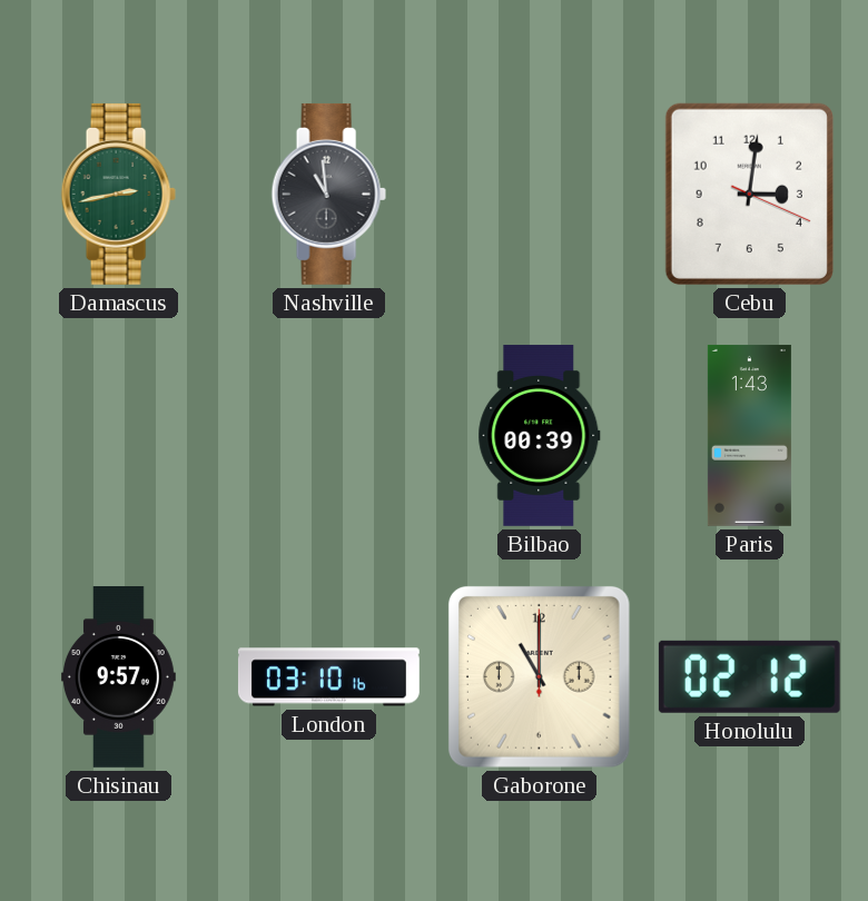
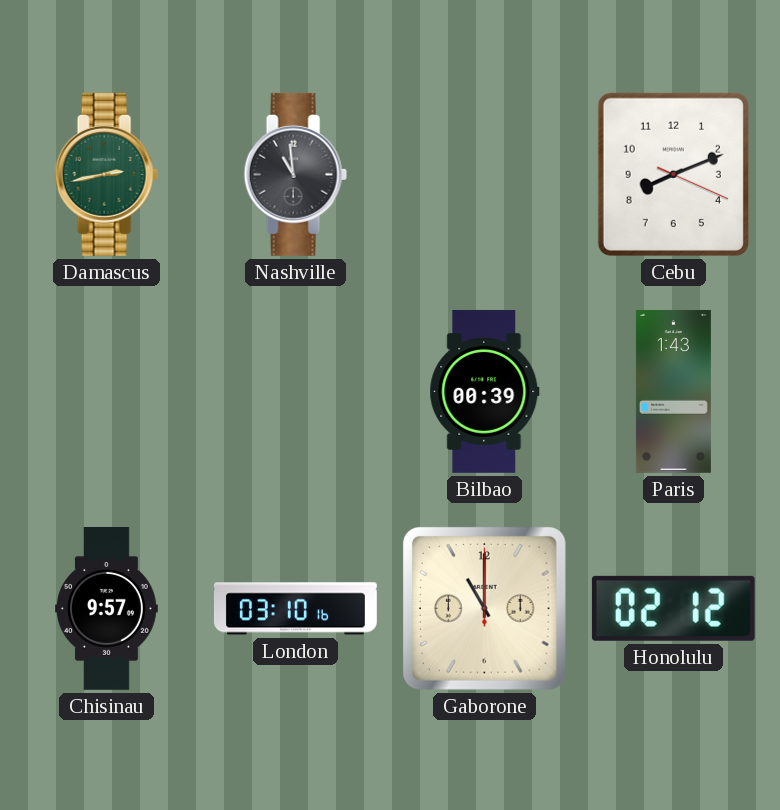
Cebu: 3:01 -> 8:11
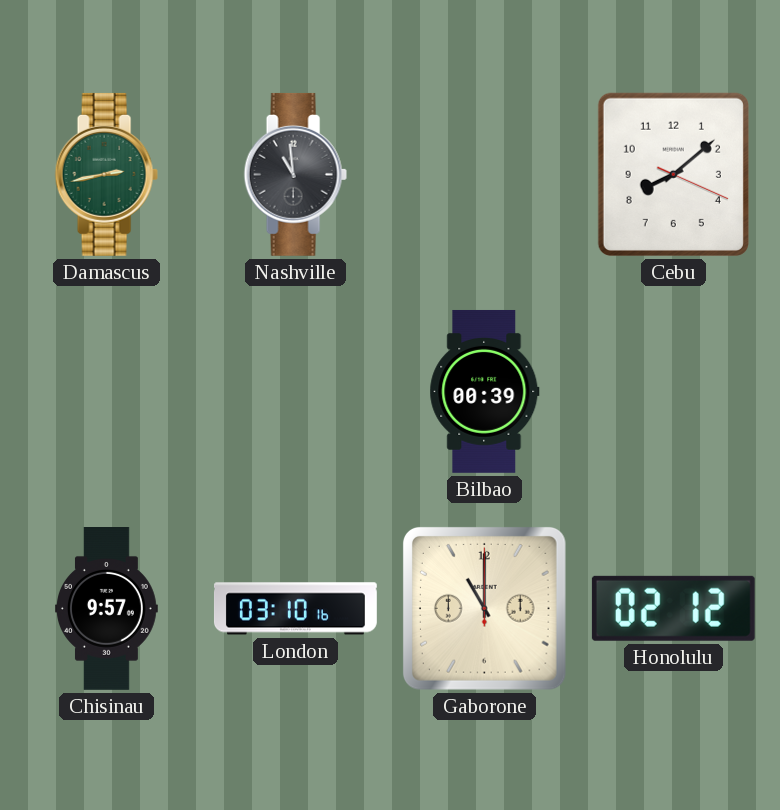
Cebu: 8:11 -> 8:08
Paris: 1:43 -> none
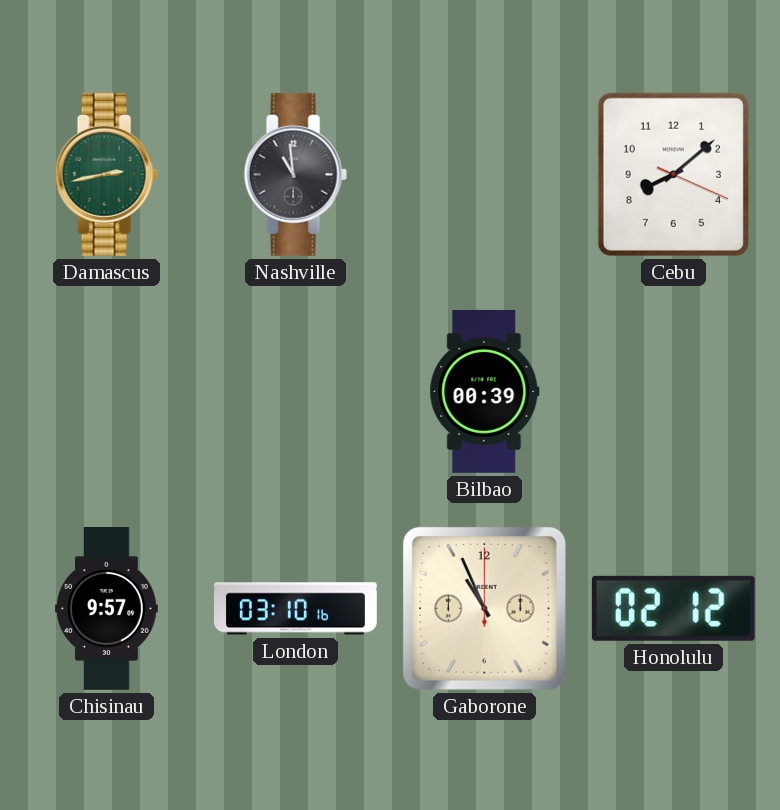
Gaborone: 11:00 -> 10:56
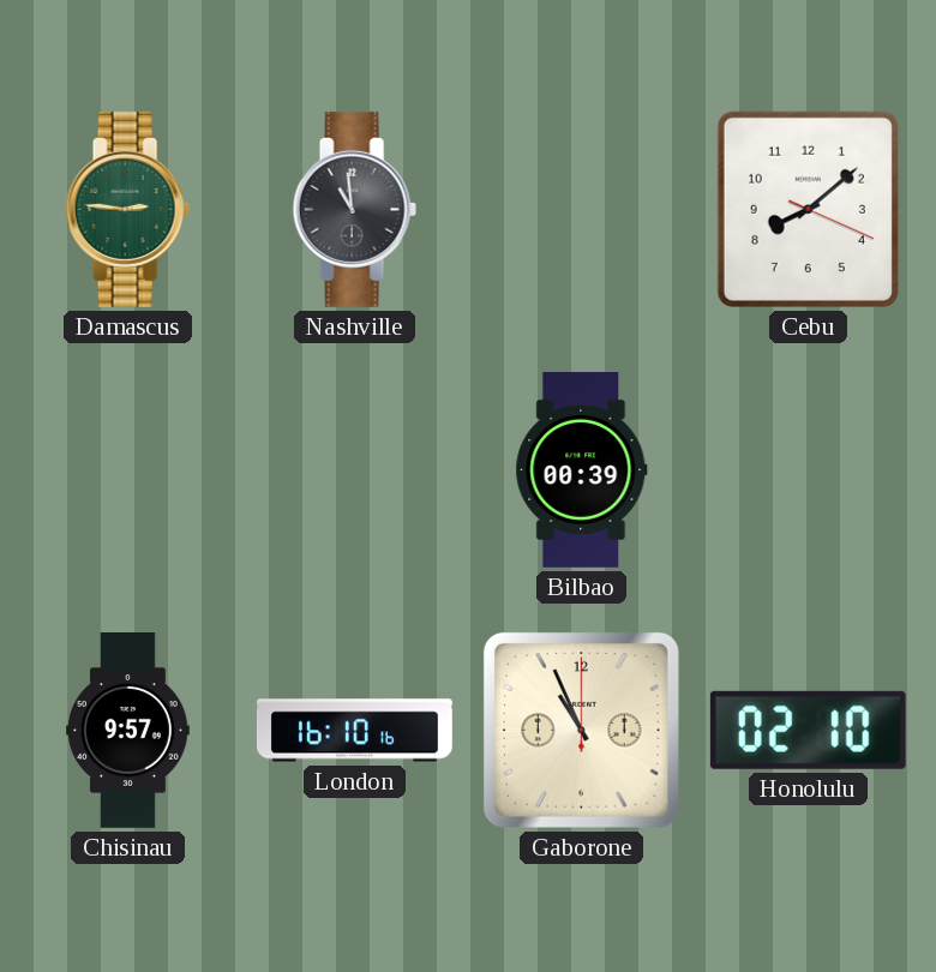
Damascus: 2:43 -> 2:46
London: 03:10 -> 16:10
Honolulu: 02:12 -> 02:10
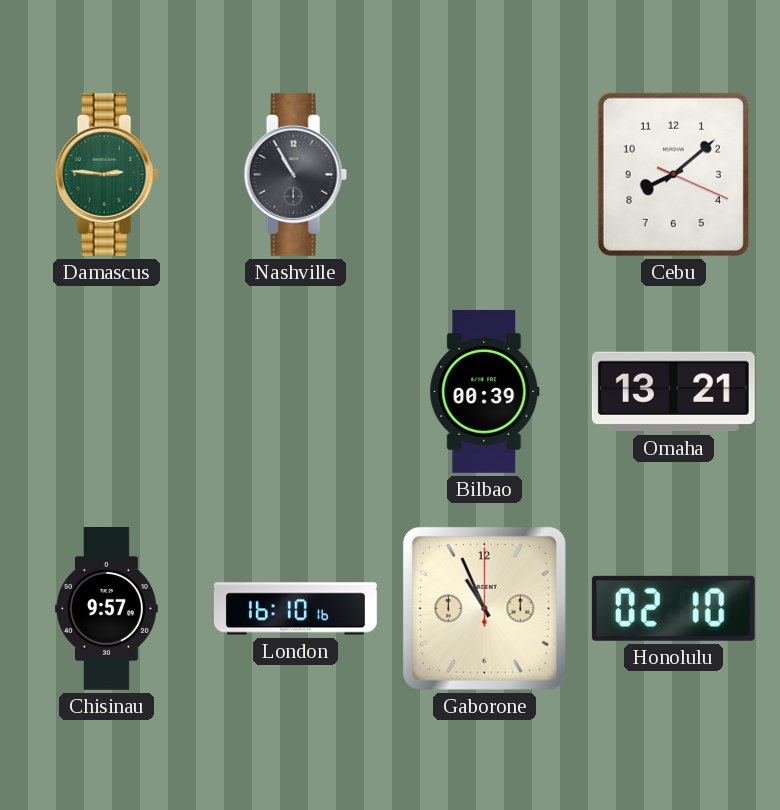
Nashville: 10:59 -> 10:55
Omaha: none -> 13:21
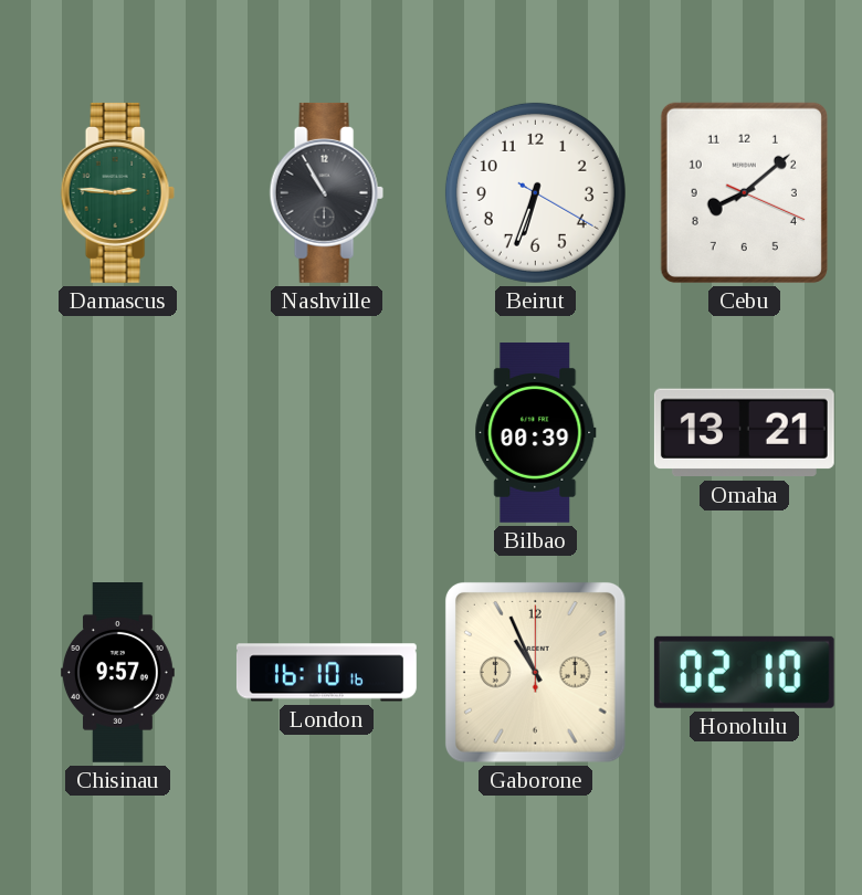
Beirut: none -> 6:33
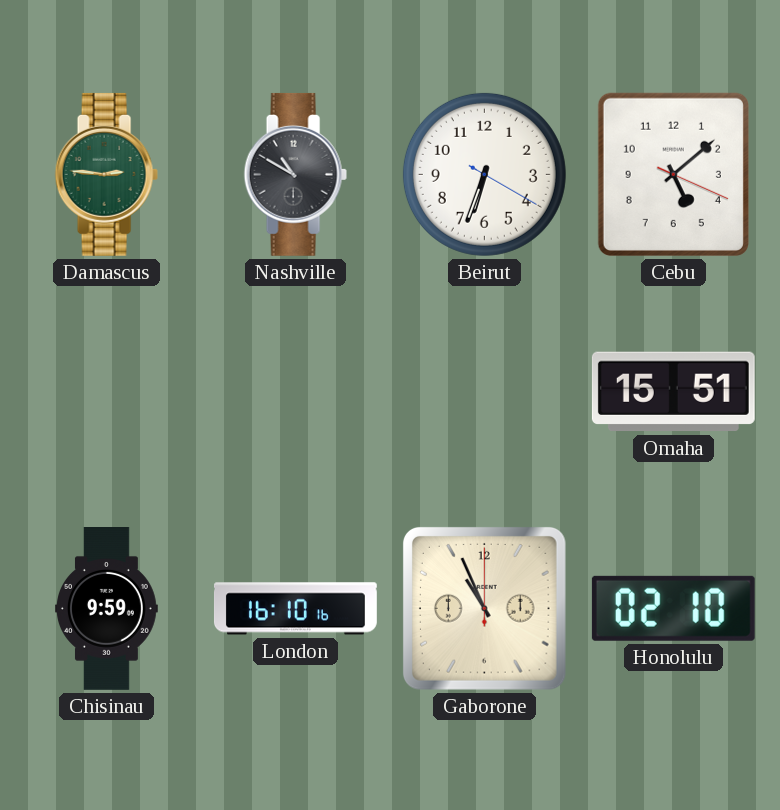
Nashville: 10:55 -> 10:50
Cebu: 8:08 -> 5:08
Bilbao: 00:39 -> none
Omaha: 13:21 -> 15:51
Chisinau: 9:57 -> 9:59
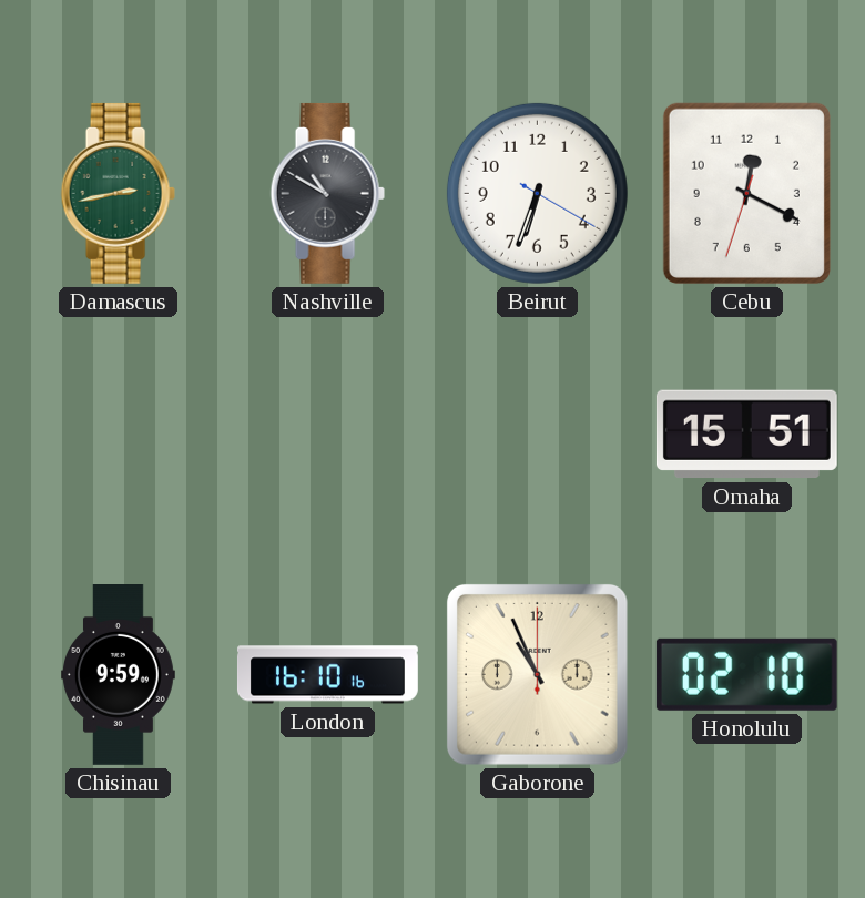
Damascus: 2:46 -> 2:43
Cebu: 5:08 -> 12:19
